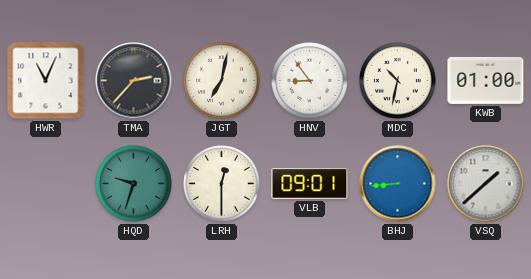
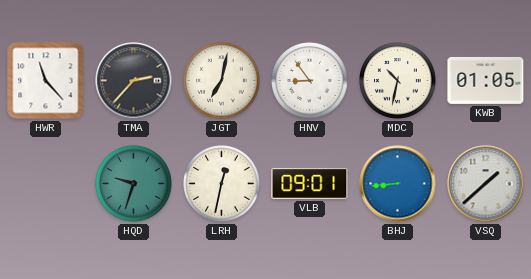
HWR: 11:04 -> 11:23
KWB: 01:00 -> 01:05
LRH: 12:30 -> 12:32
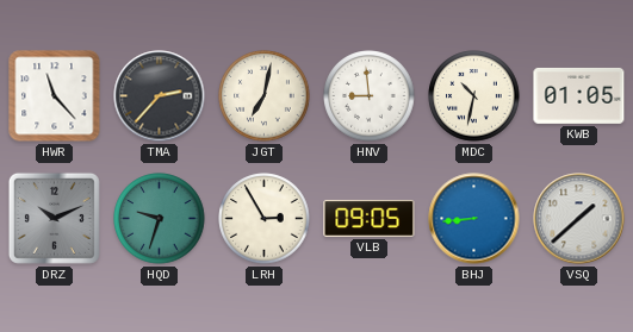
HNV: 8:54 -> 8:59
DRZ: none -> 10:11
LRH: 12:32 -> 2:55
VLB: 09:01 -> 09:05
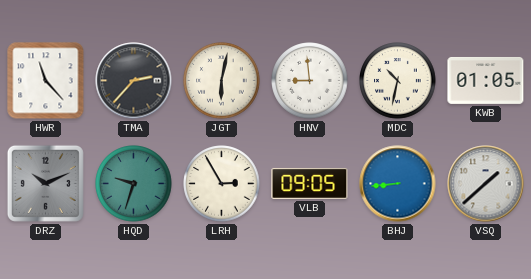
JGT: 7:02 -> 6:02
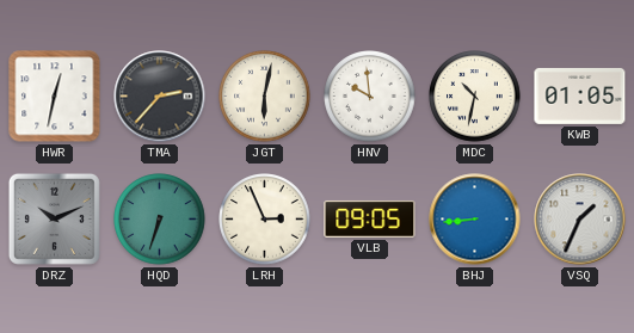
HWR: 11:23 -> 12:32
HNV: 8:59 -> 9:59
HQD: 9:33 -> 6:33
LRH: 2:55 -> 2:56
VSQ: 1:38 -> 1:34
